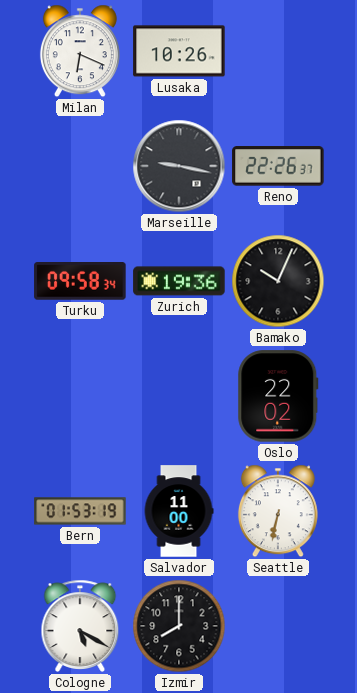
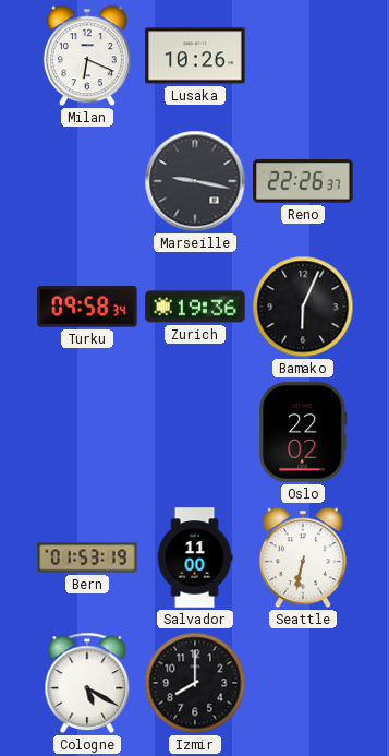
Bamako: 10:04 -> 6:04
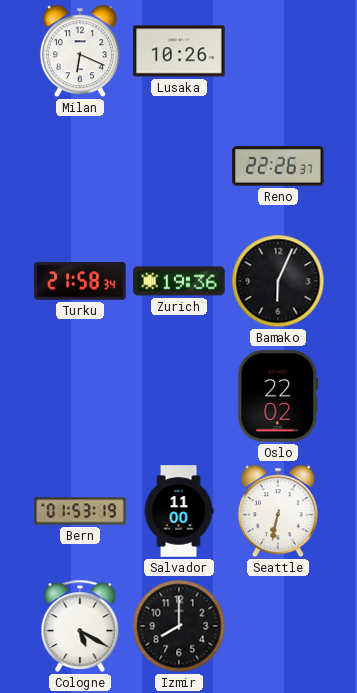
Marseille: 9:17 -> none
Turku: 09:58 -> 21:58
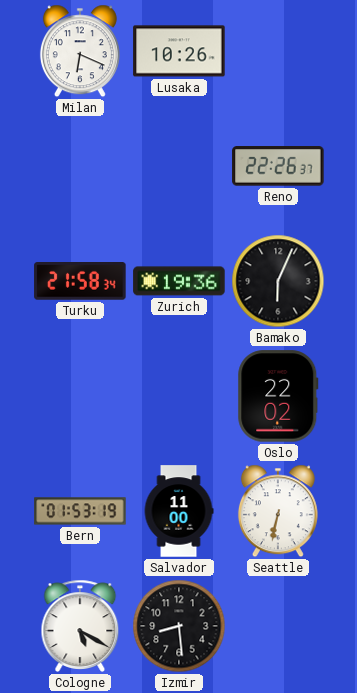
Izmir: 8:00 -> 8:29
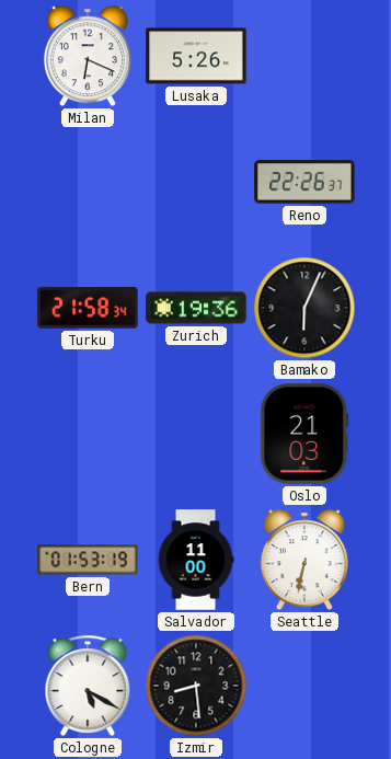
Lusaka: 10:26 -> 5:26
Oslo: 22:02 -> 21:03
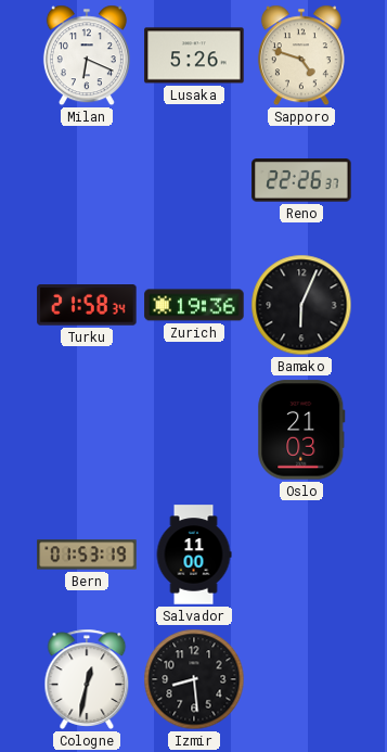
Sapporo: none -> 4:48
Seattle: 6:32 -> none
Cologne: 5:20 -> 12:32
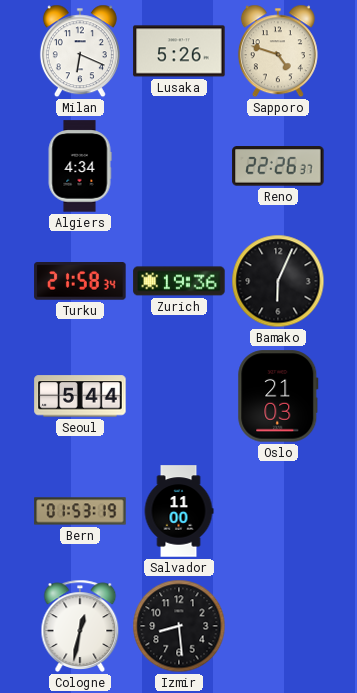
Algiers: none -> 4:34
Seoul: none -> 5:44
